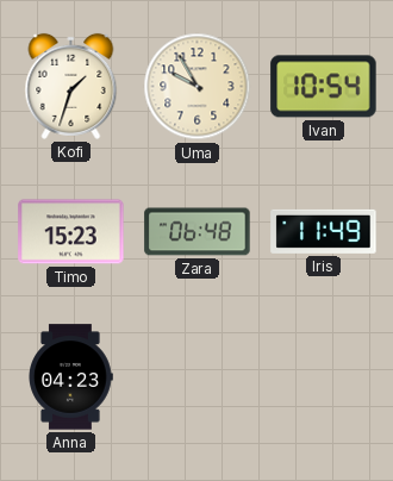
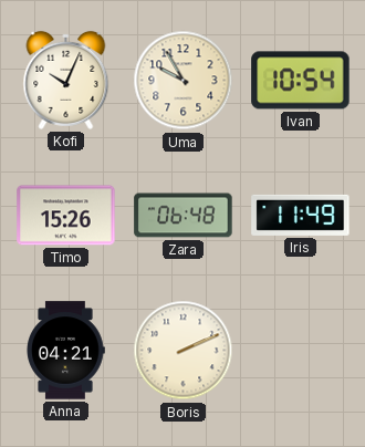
Kofi: 1:33 -> 10:04
Timo: 15:23 -> 15:26
Anna: 04:23 -> 04:21
Boris: none -> 2:11
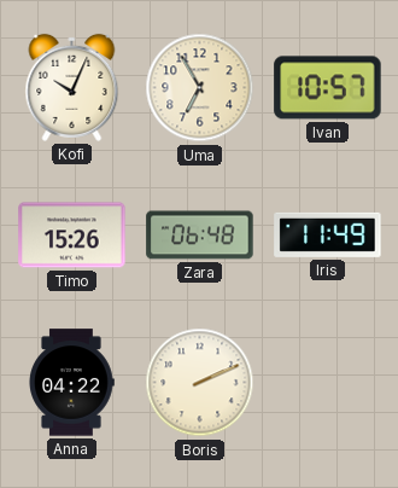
Uma: 9:55 -> 6:55
Ivan: 10:54 -> 10:57
Anna: 04:21 -> 04:22
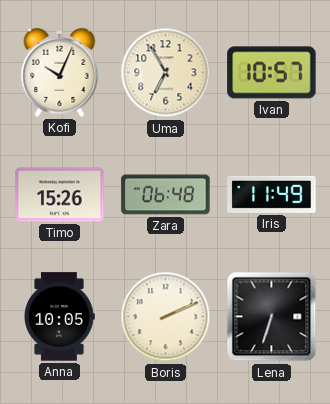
Anna: 04:22 -> 10:05
Lena: none -> 6:33
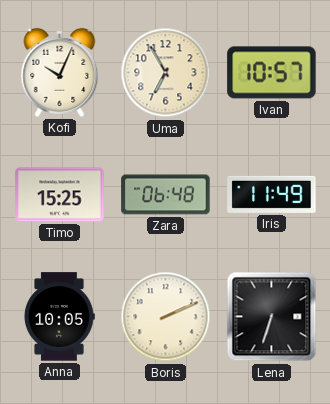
Timo: 15:26 -> 15:25
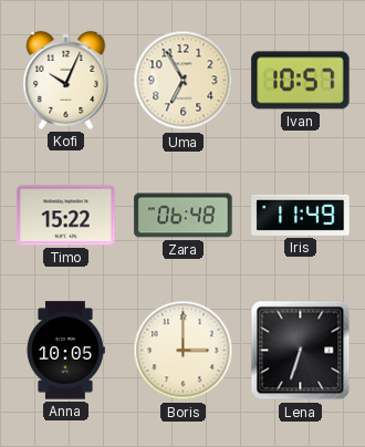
Timo: 15:25 -> 15:22
Boris: 2:11 -> 3:00
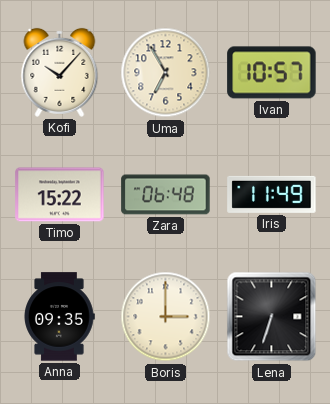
Kofi: 10:04 -> 10:07
Anna: 10:05 -> 09:35
